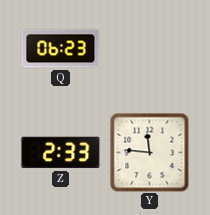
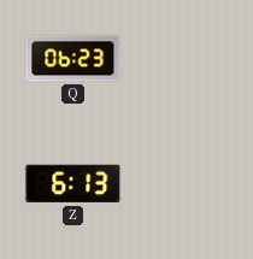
Z: 2:33 -> 6:13
Y: 11:46 -> none
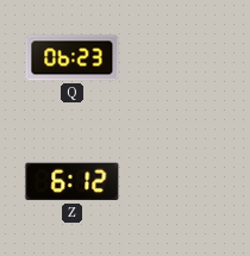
Z: 6:13 -> 6:12
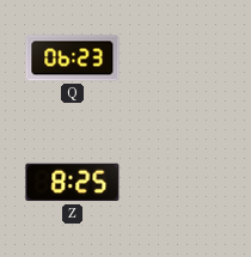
Z: 6:12 -> 8:25
